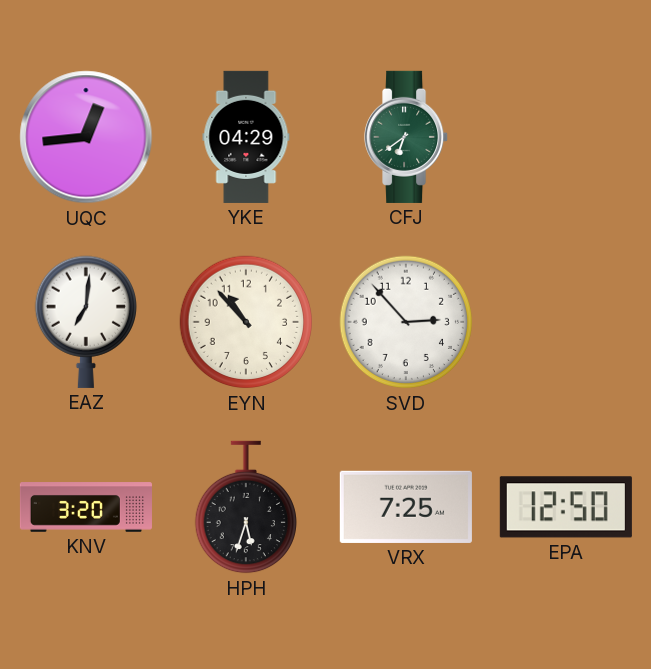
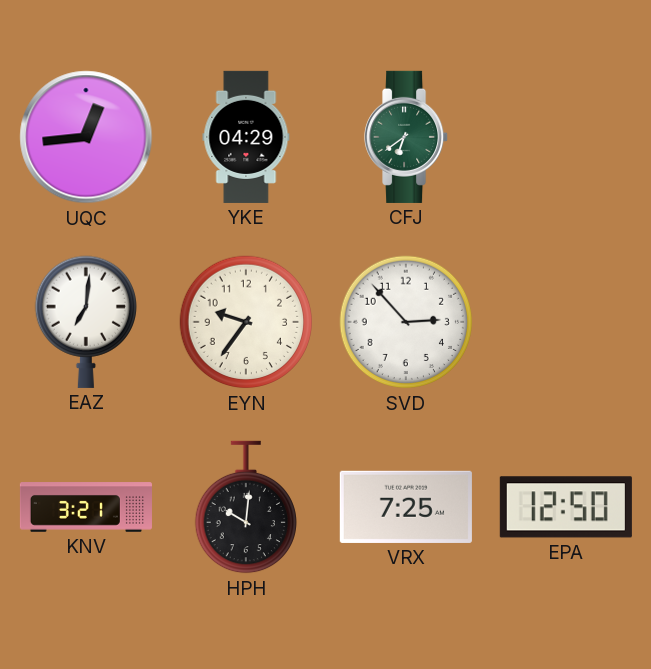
EYN: 10:53 -> 9:36
KNV: 3:20 -> 3:21
HPH: 5:33 -> 10:01
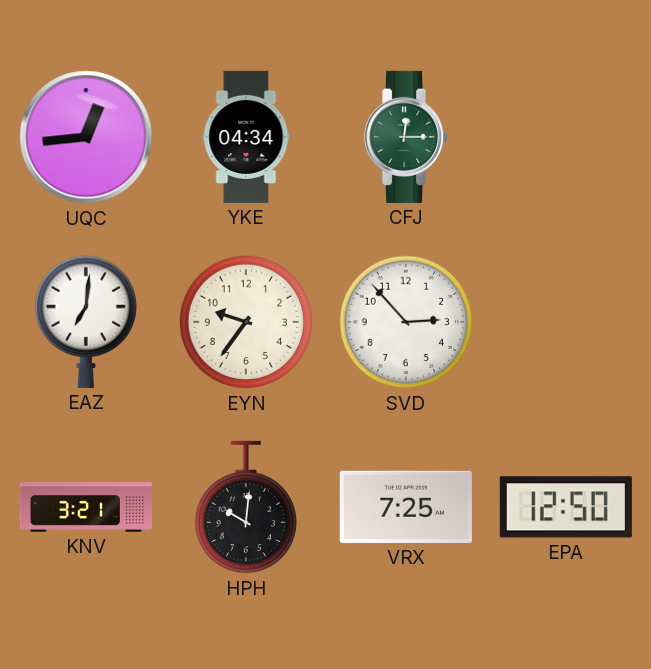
YKE: 04:29 -> 04:34
CFJ: 6:39 -> 12:15
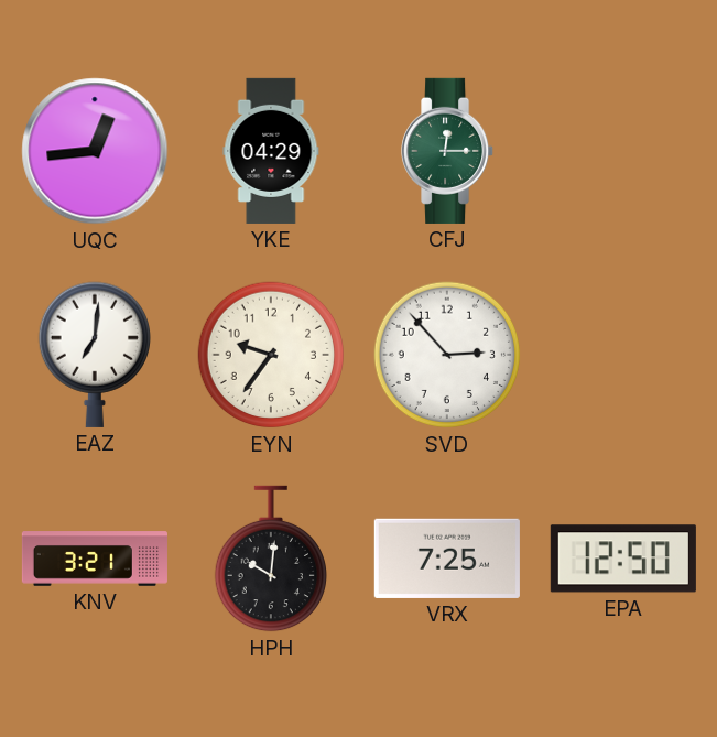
YKE: 04:34 -> 04:29
